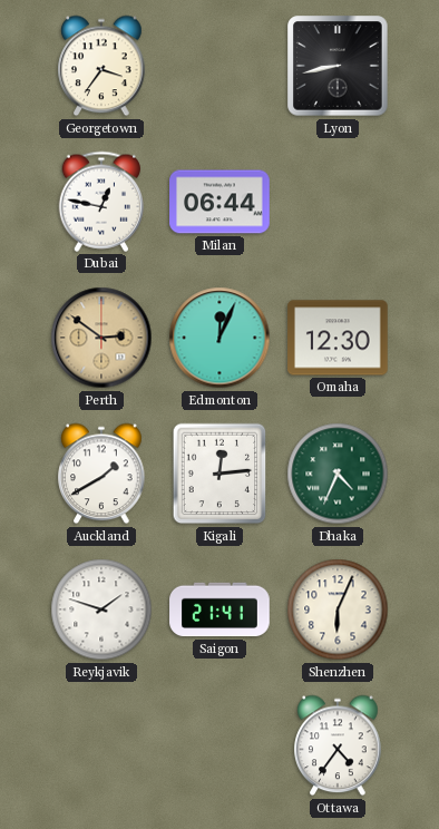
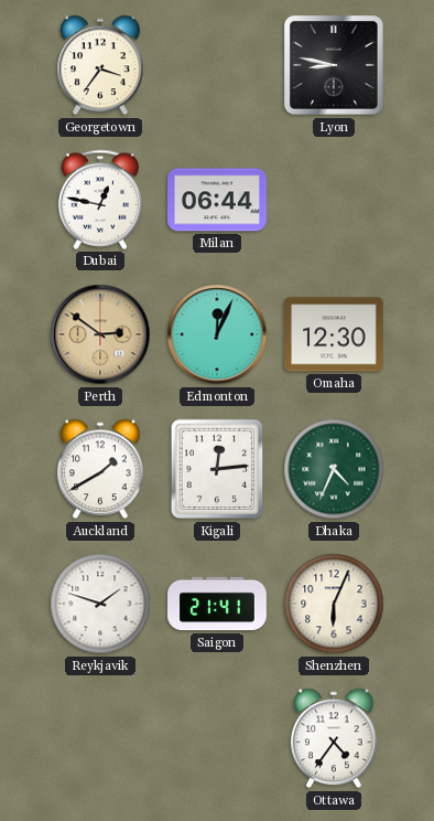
Lyon: 8:43 -> 8:47
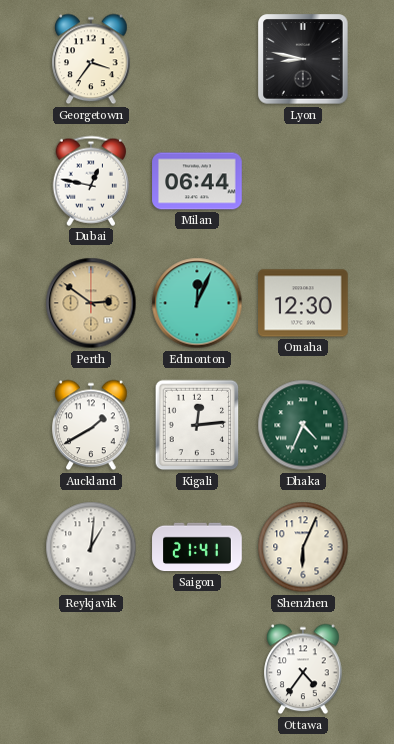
Reykjavik: 1:48 -> 1:01
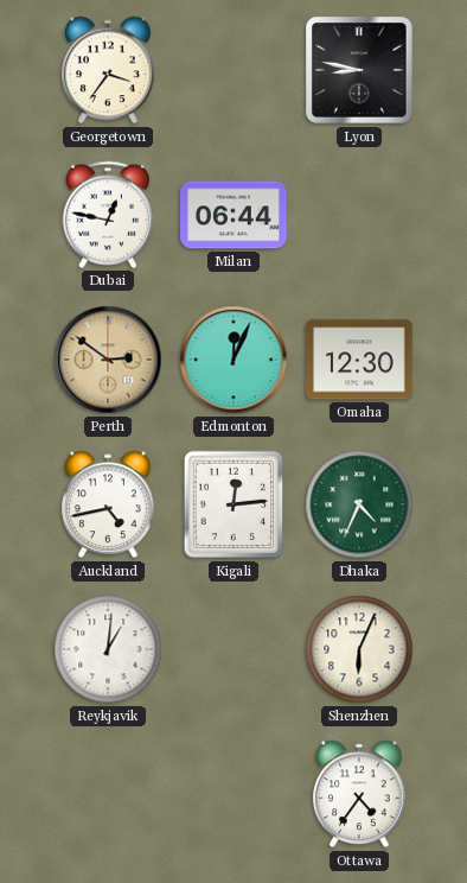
Auckland: 1:40 -> 4:43
Saigon: 21:41 -> none
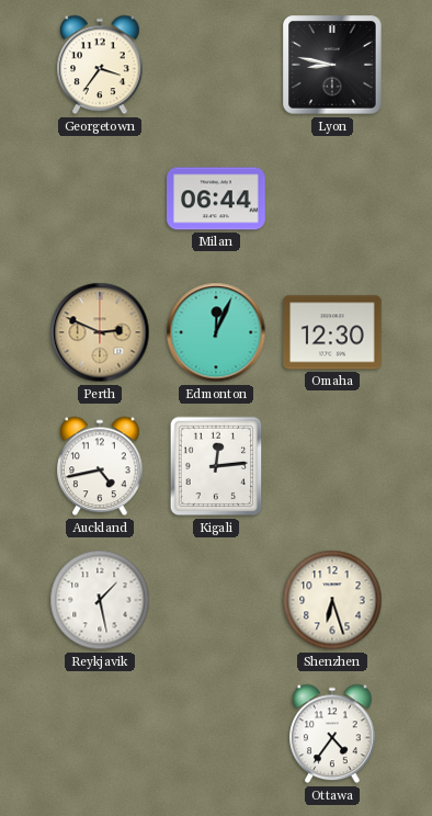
Dubai: 12:47 -> none
Perth: 2:51 -> 2:49
Dhaka: 4:34 -> none
Reykjavik: 1:01 -> 1:28
Shenzhen: 6:04 -> 6:27
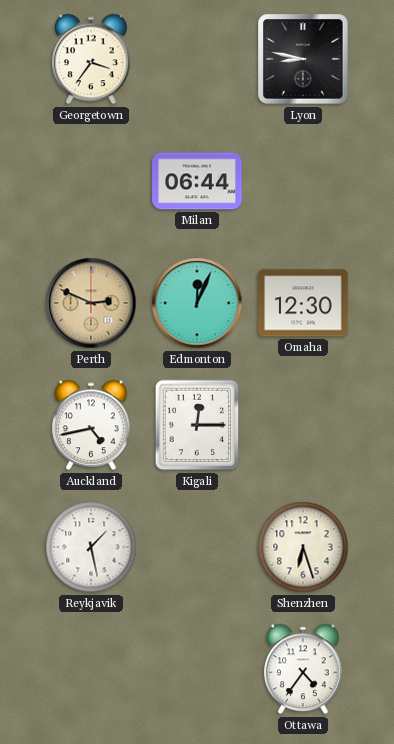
Kigali: 12:14 -> 12:15
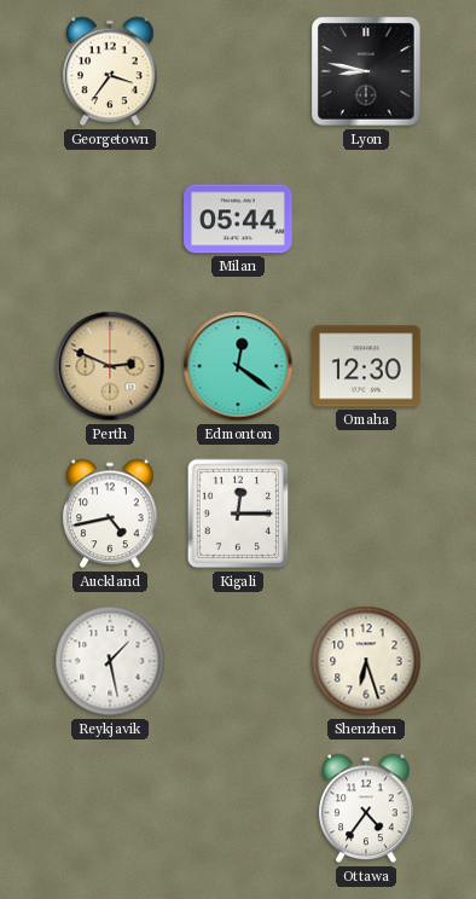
Milan: 06:44 -> 05:44
Edmonton: 12:04 -> 12:21
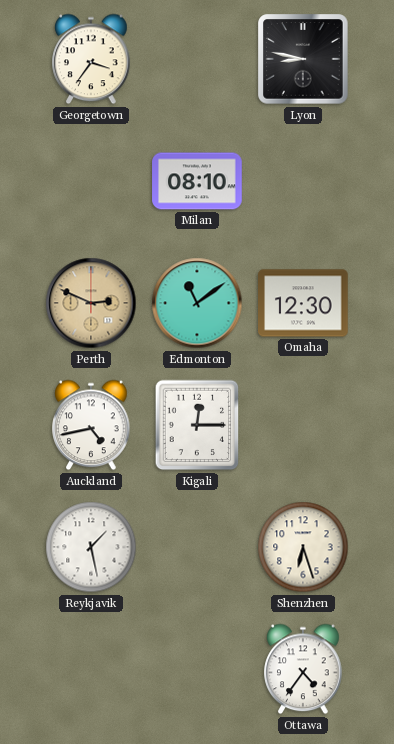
Milan: 05:44 -> 08:10
Edmonton: 12:21 -> 11:09
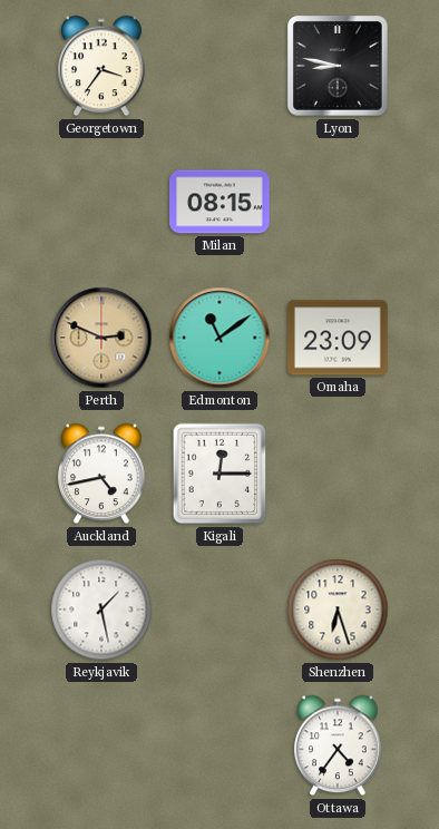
Milan: 08:10 -> 08:15
Omaha: 12:30 -> 23:09
